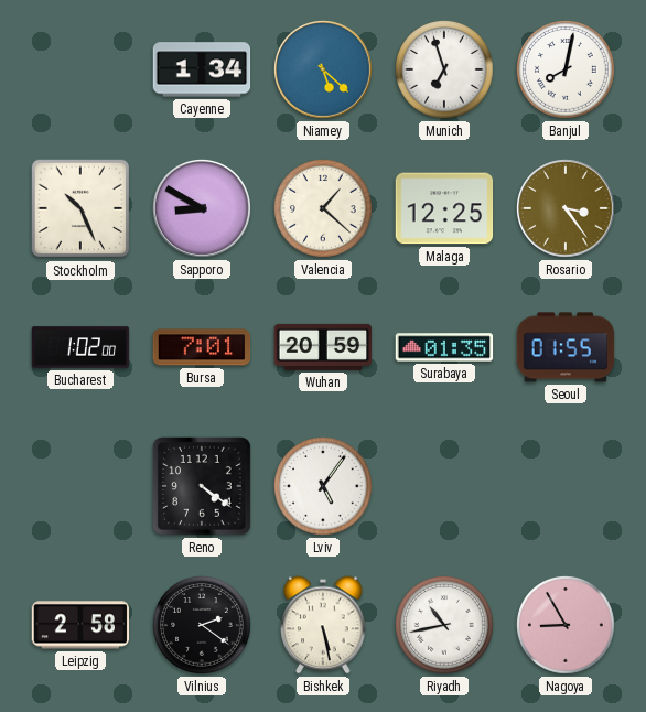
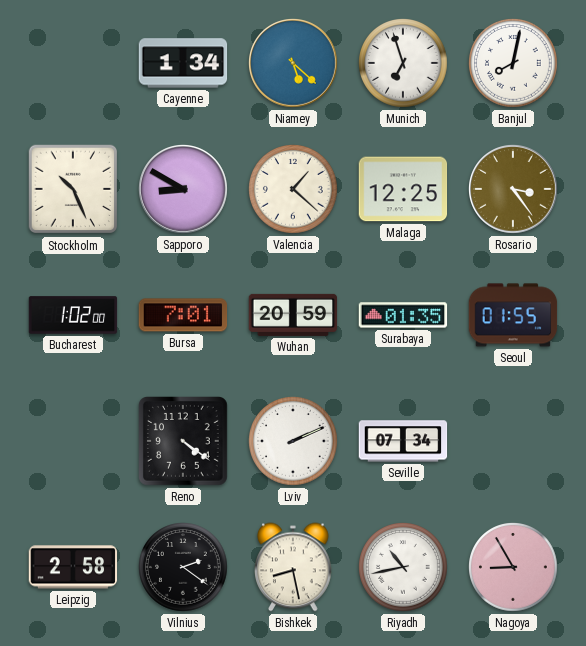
Lviv: 5:06 -> 2:11
Seville: none -> 07:34
Bishkek: 5:28 -> 8:28
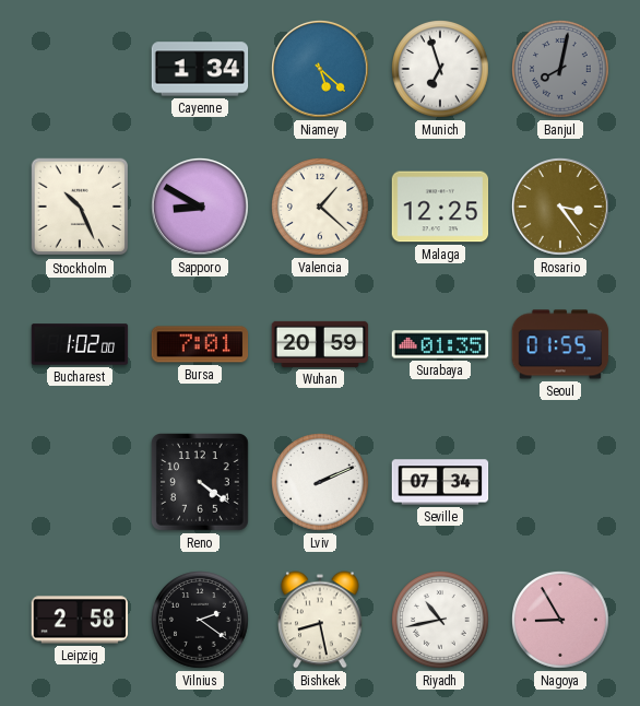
Banjul dial: white -> grey
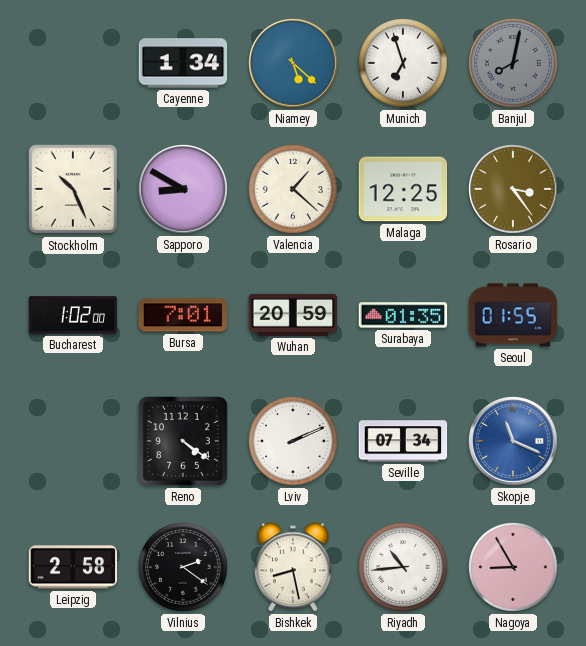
Skopje: none -> 11:19
Riyadh: 10:43 -> 10:44
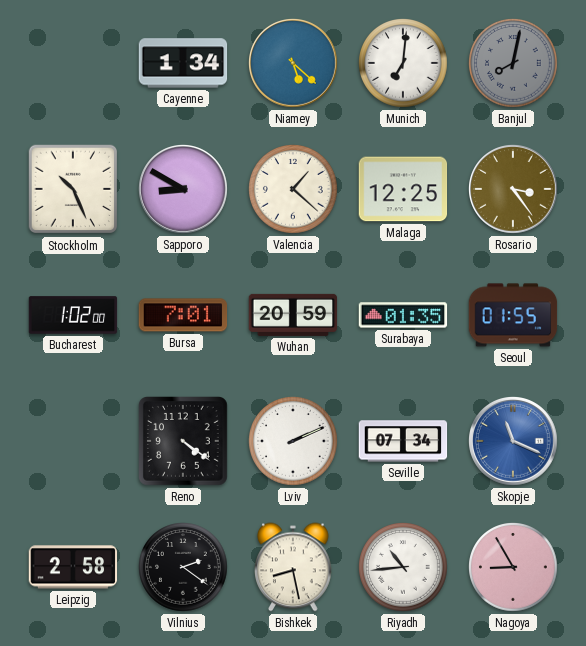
Munich: 6:57 -> 7:01
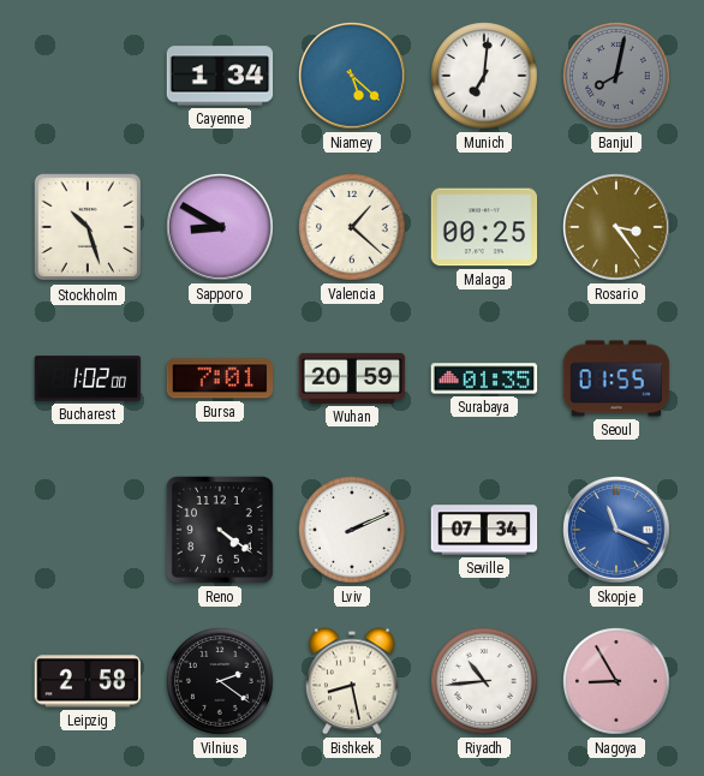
Stockholm: 10:26 -> 10:27
Malaga: 12:25 -> 00:25
